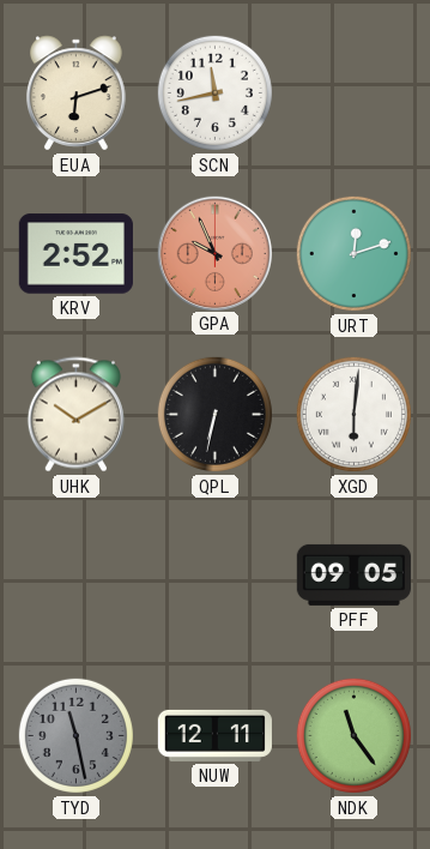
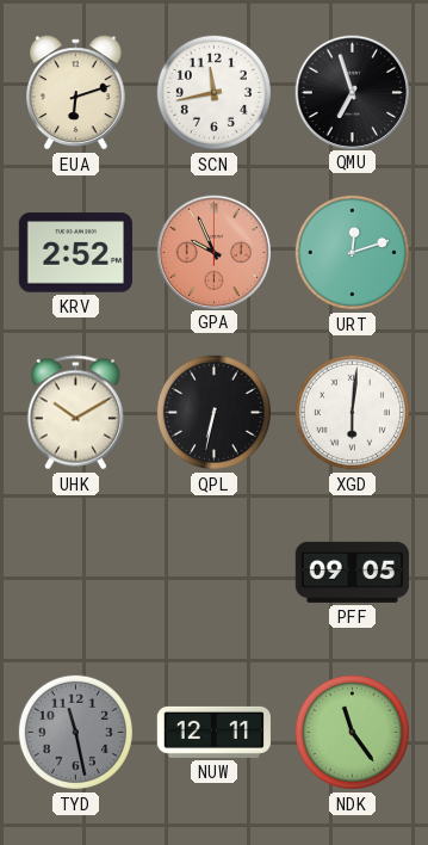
QMU: none -> 6:57
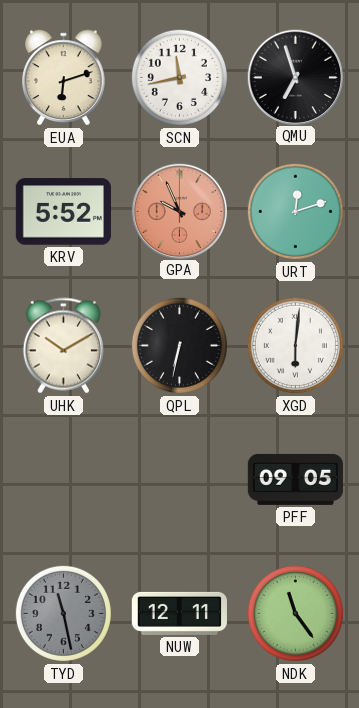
KRV: 2:52 -> 5:52
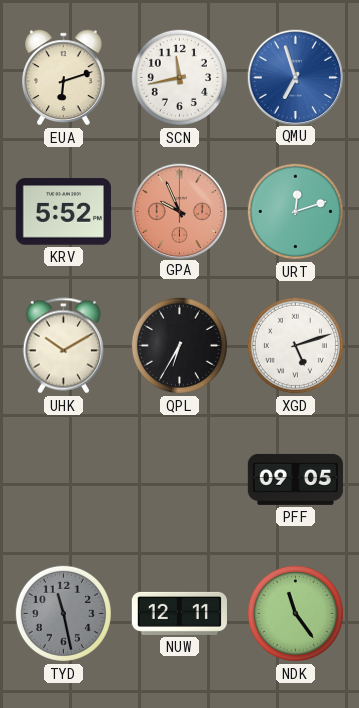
QMU dial: black -> blue
QPL: 6:32 -> 6:35
XGD: 6:01 -> 5:12
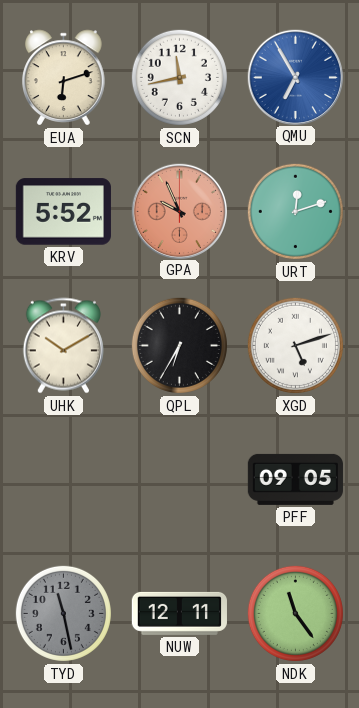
QMU: 6:57 -> 6:55
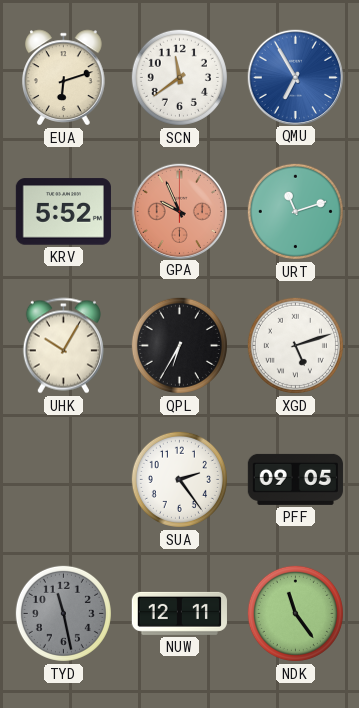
SCN: 11:43 -> 11:39
URT: 12:12 -> 11:12
UHK: 10:10 -> 10:05
SUA: none -> 2:24
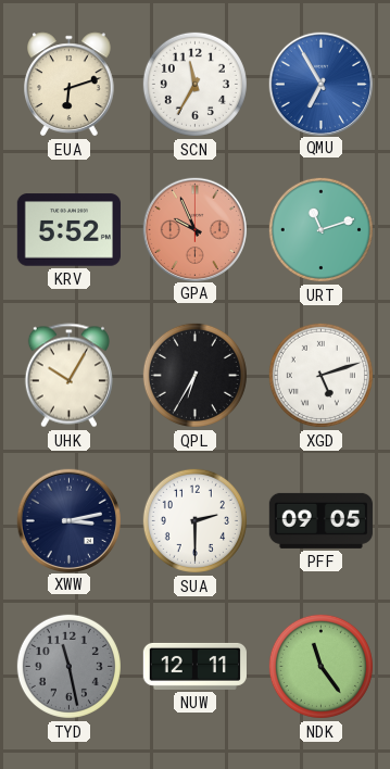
SCN: 11:39 -> 11:35
XWW: none -> 3:13
SUA: 2:24 -> 2:30
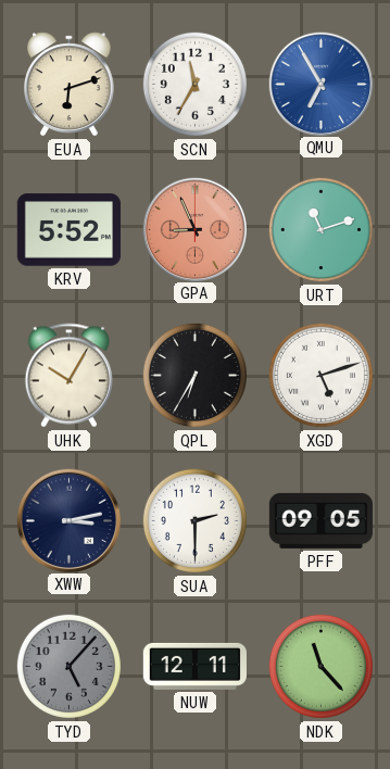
GPA: 9:56 -> 8:56
TYD: 11:28 -> 5:07
NDK: 11:24 -> 11:23
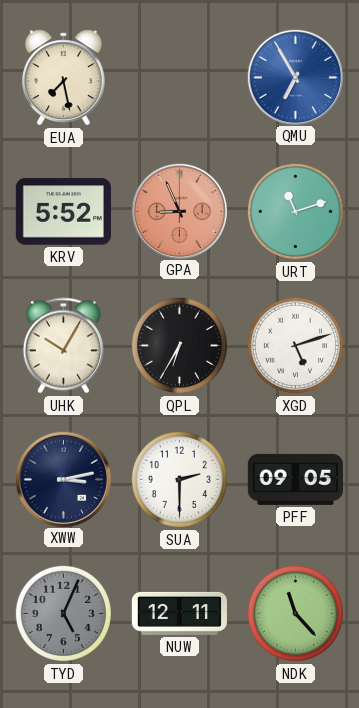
EUA: 6:12 -> 7:28
SCN: 11:35 -> none
TYD: 5:07 -> 5:04
